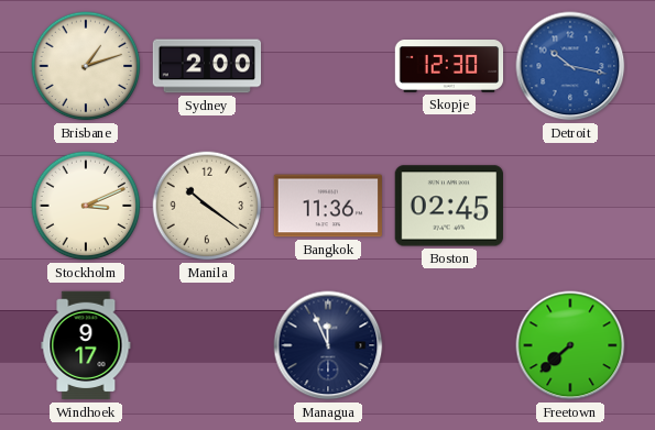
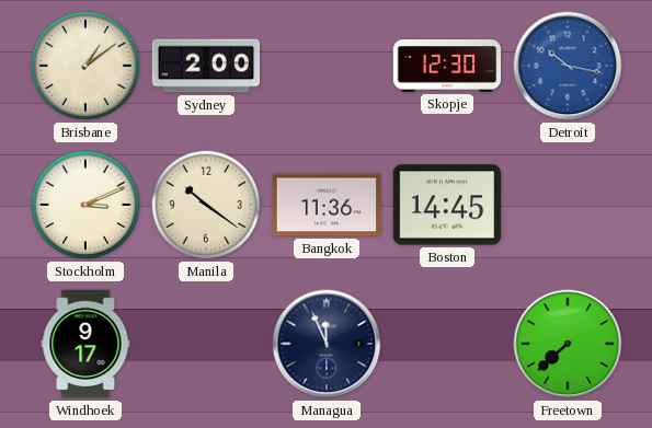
Brisbane: 1:12 -> 1:09
Boston: 02:45 -> 14:45
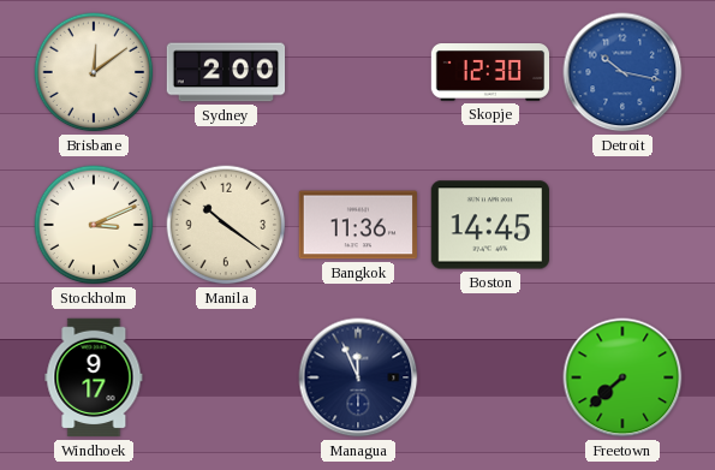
Brisbane: 1:09 -> 12:09
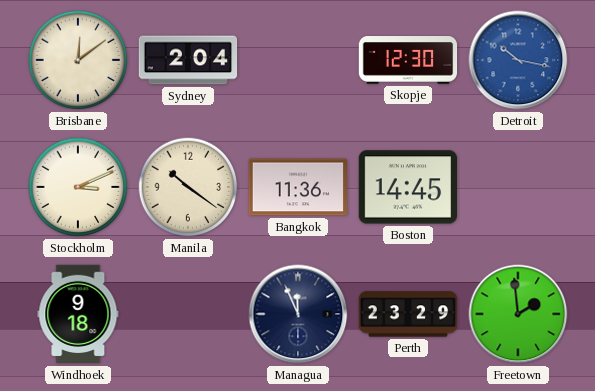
Sydney: 2:00 -> 2:04
Windhoek: 9:17 -> 9:18
Perth: none -> 23:29
Freetown: 7:38 -> 1:59
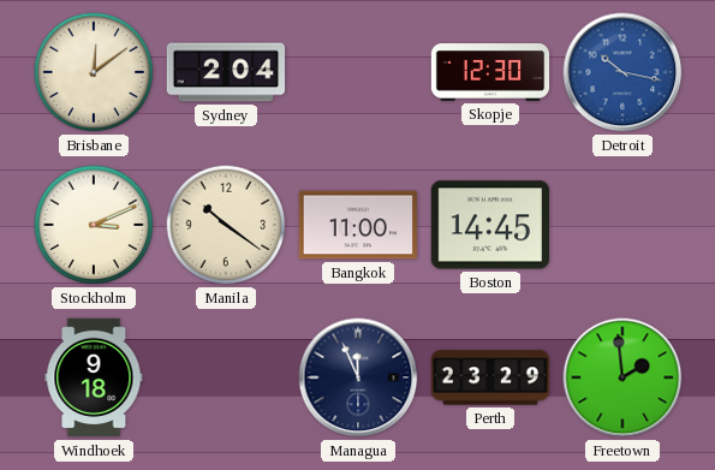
Bangkok: 11:36 -> 11:00
